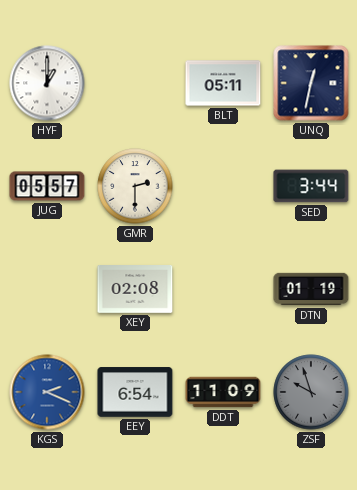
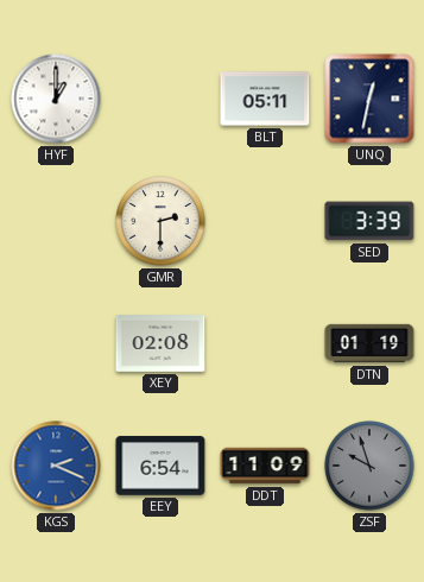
JUG: 05:57 -> none
SED: 3:44 -> 3:39
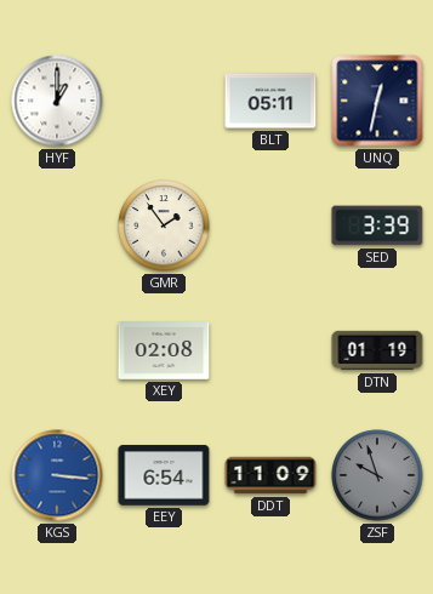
GMR: 2:30 -> 1:54
KGS: 2:19 -> 3:16
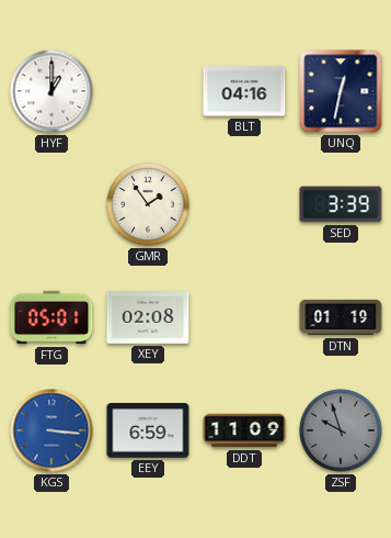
BLT: 05:11 -> 04:16
FTG: none -> 05:01
EEY: 6:54 -> 6:59
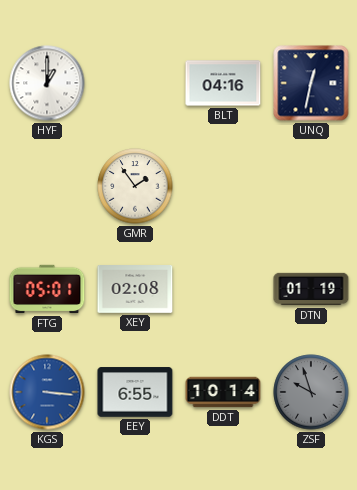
SED: 3:39 -> none
EEY: 6:59 -> 6:55
DDT: 11:09 -> 10:14
